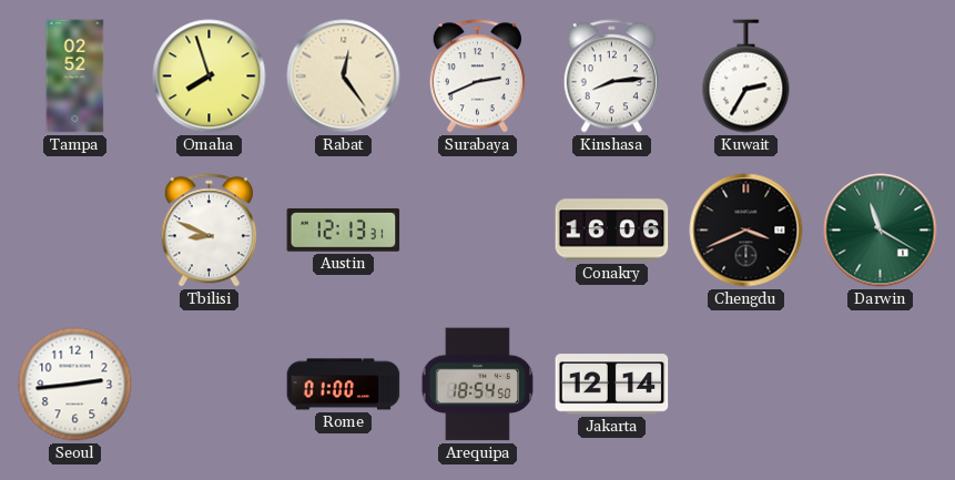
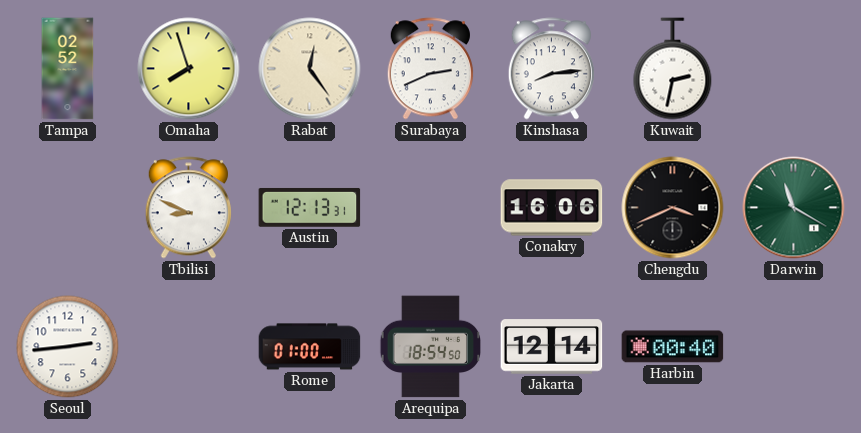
Kuwait: 2:35 -> 2:32
Harbin: none -> 00:40
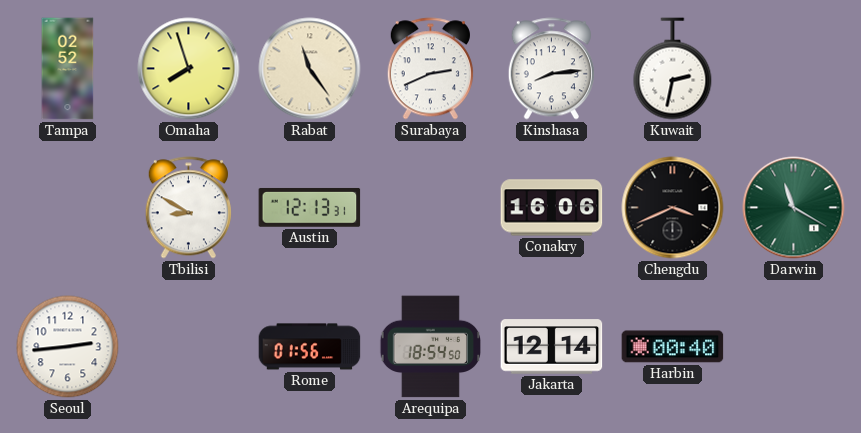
Rabat: 12:24 -> 11:24
Tbilisi: 8:49 -> 8:50
Rome: 01:00 -> 01:56
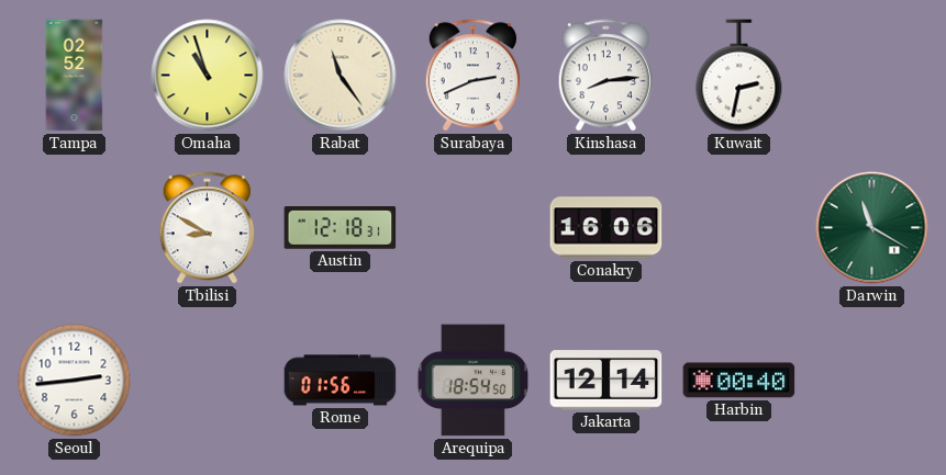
Omaha: 7:57 -> 10:57
Austin: 12:13 -> 12:18
Chengdu: 3:41 -> none
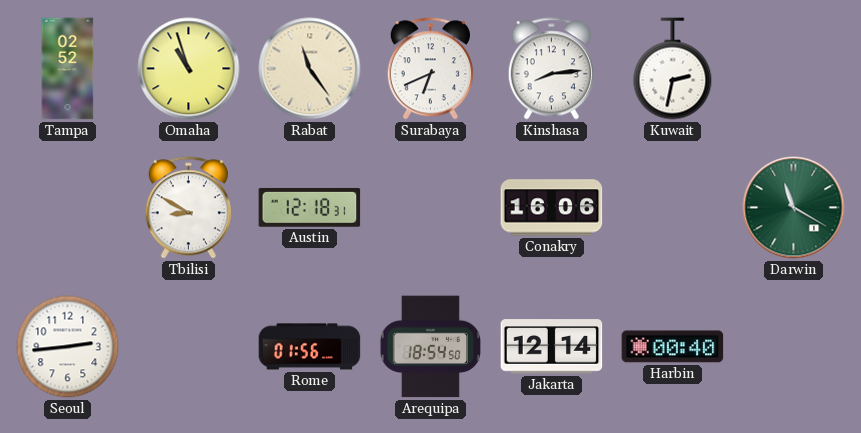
Surabaya: 2:41 -> 6:41
